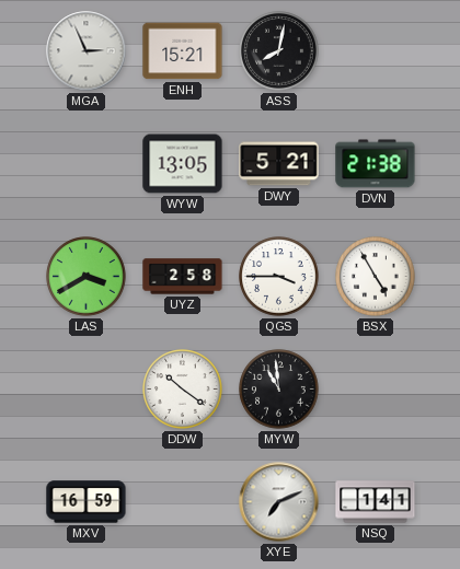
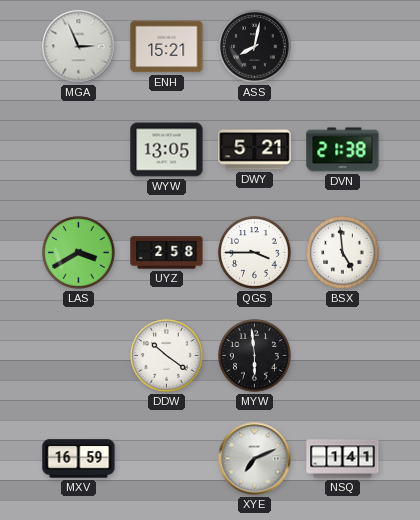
BSX: 4:55 -> 4:59
MYW: 10:59 -> 5:59
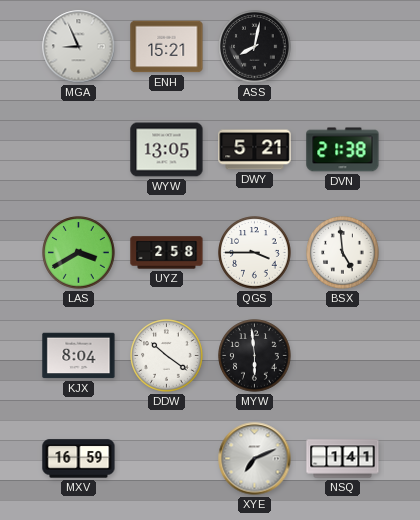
MGA: 2:56 -> 8:56
KJX: none -> 8:04
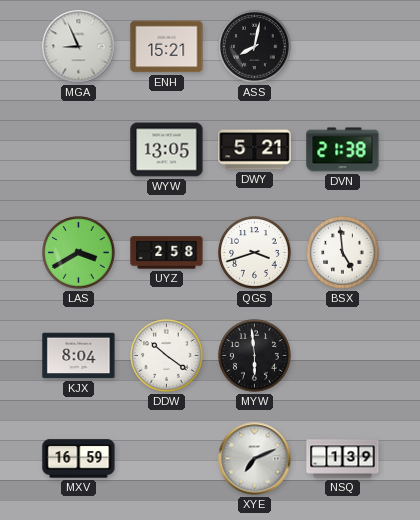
QGS: 3:45 -> 3:42
NSQ: 1:41 -> 1:39
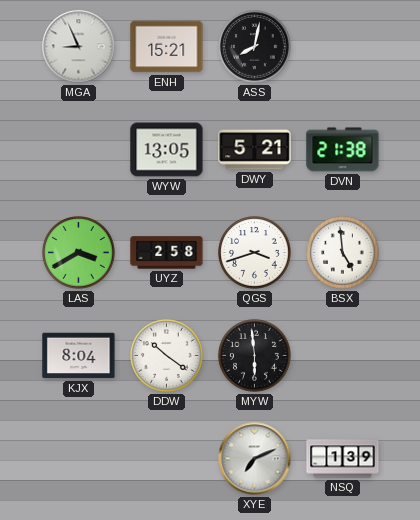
MXV: 16:59 -> none
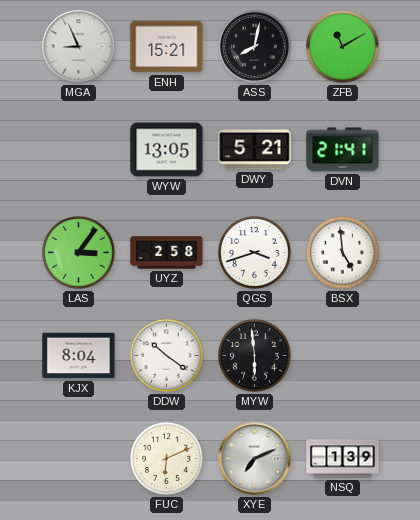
ZFB: none -> 11:10
DVN: 21:38 -> 21:41
LAS: 3:40 -> 3:06
FUC: none -> 6:11
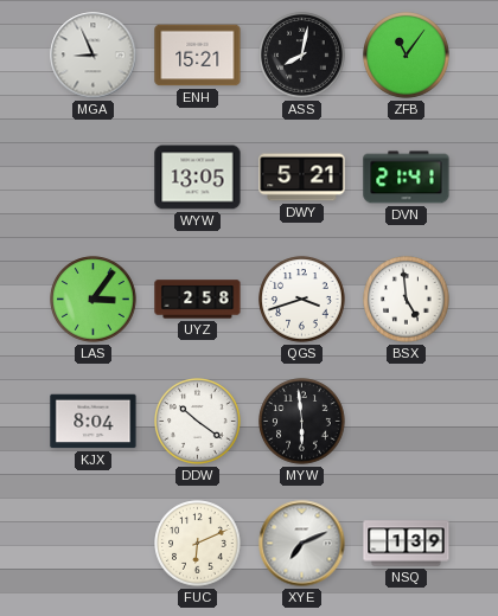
ZFB: 11:10 -> 11:06
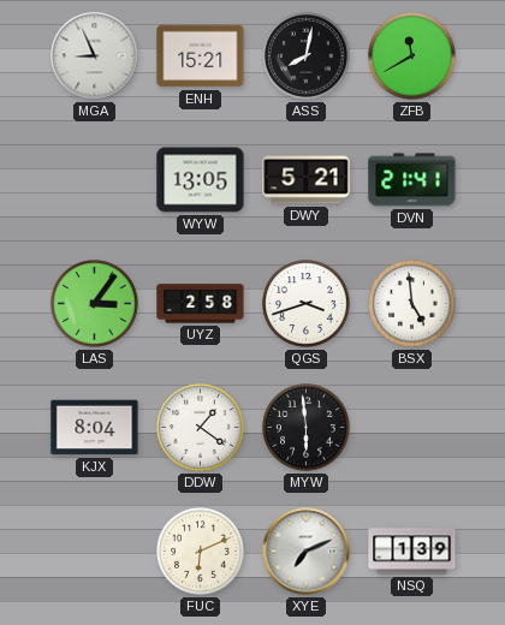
ZFB: 11:06 -> 11:40
DDW: 10:21 -> 1:21
